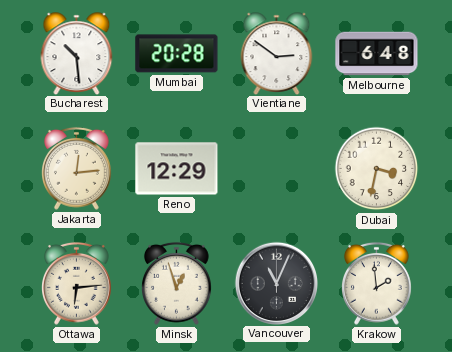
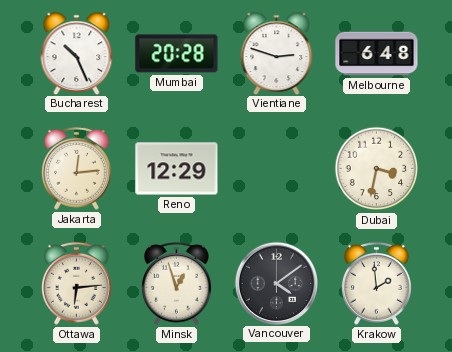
Bucharest: 10:29 -> 10:26
Vientiane: 2:51 -> 2:48
Vancouver: 11:04 -> 4:09
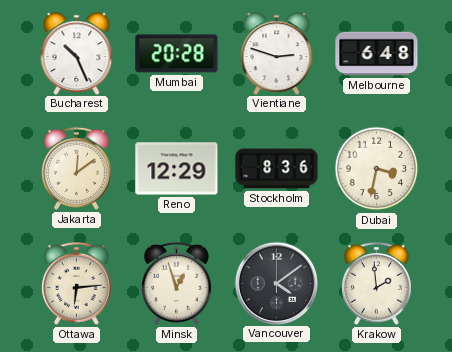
Jakarta: 12:14 -> 12:09
Stockholm: none -> 8:36
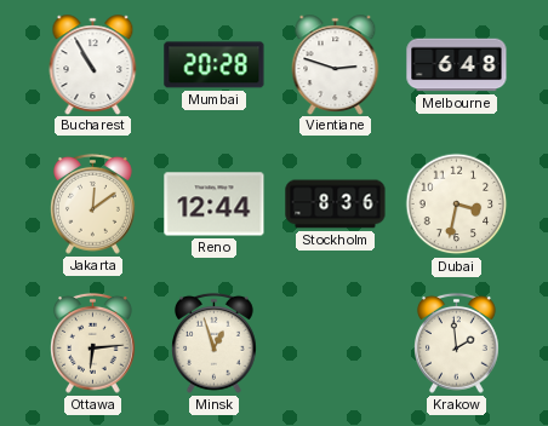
Bucharest: 10:26 -> 10:55
Reno: 12:29 -> 12:44
Vancouver: 4:09 -> none
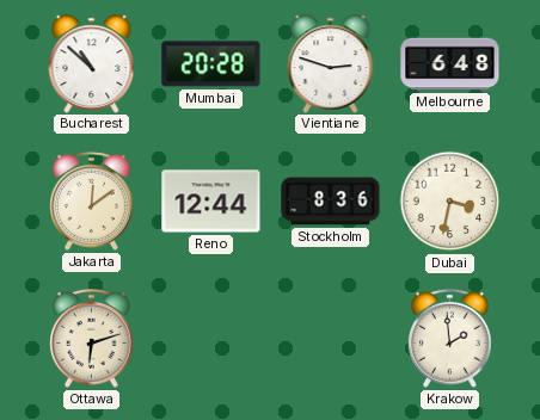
Bucharest: 10:55 -> 10:52
Ottawa: 6:14 -> 6:12
Minsk: 12:57 -> none
